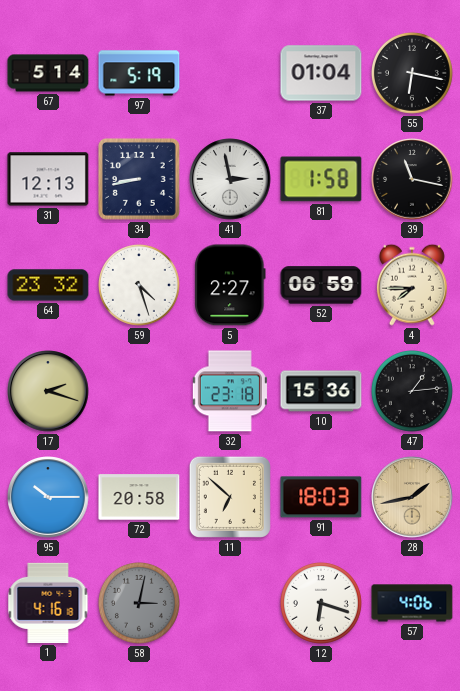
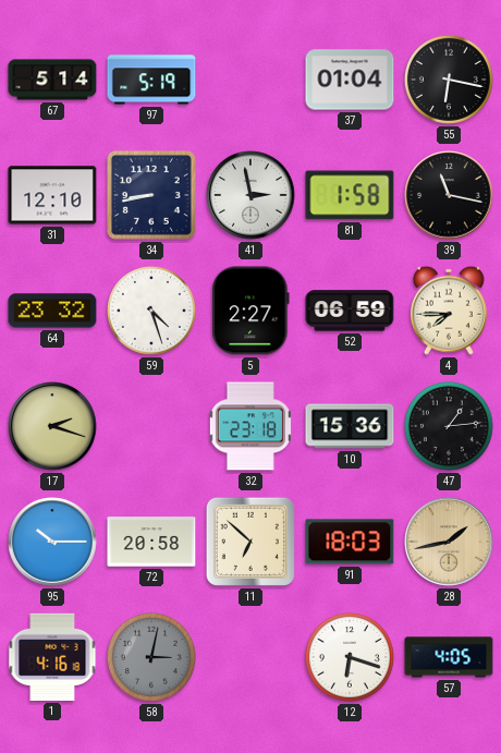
31: 12:13 -> 12:10
57: 4:06 -> 4:05
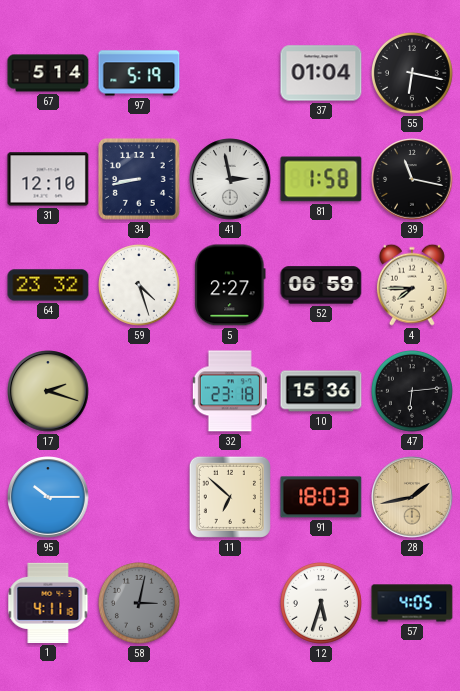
47: 1:14 -> 6:14
72: 20:58 -> none
1: 4:16 -> 4:11
12: 6:18 -> 5:33
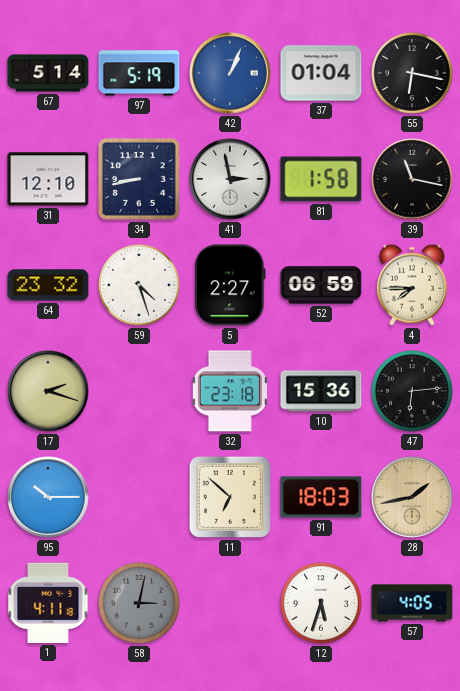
42: none -> 1:04
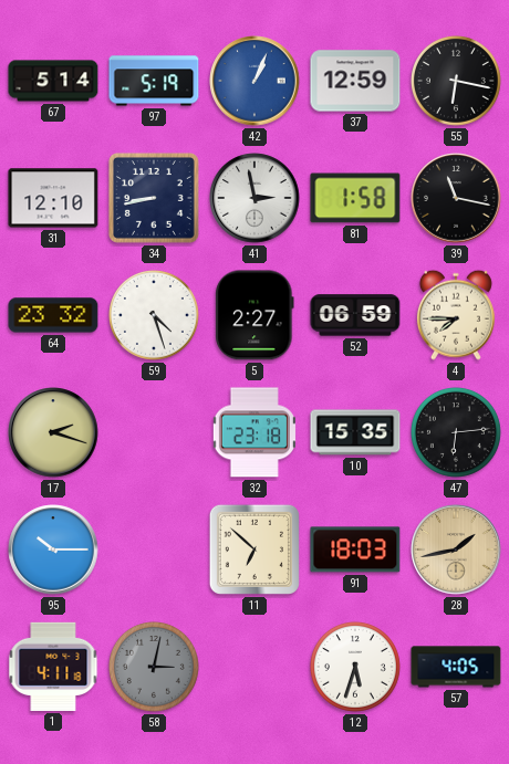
37: 01:04 -> 12:59
10: 15:36 -> 15:35
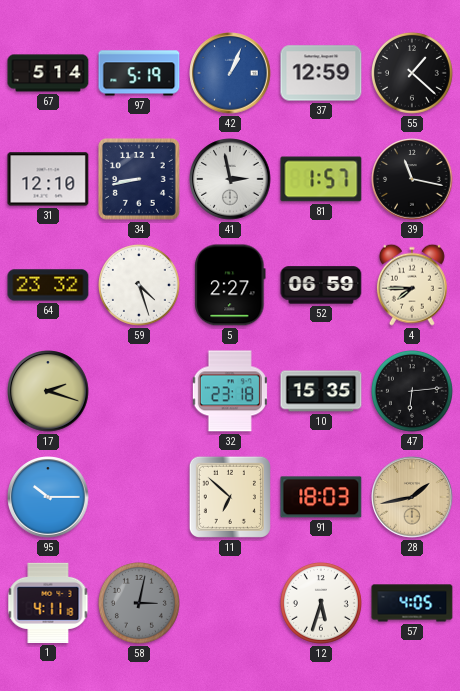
55: 6:17 -> 1:22
81: 1:58 -> 1:57
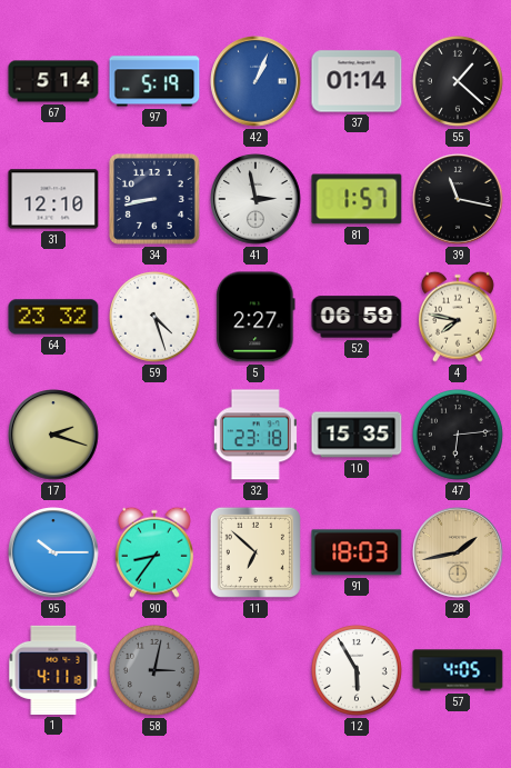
37: 12:59 -> 01:14
4: 7:45 -> 7:47
90: none -> 8:36
12: 5:33 -> 5:55
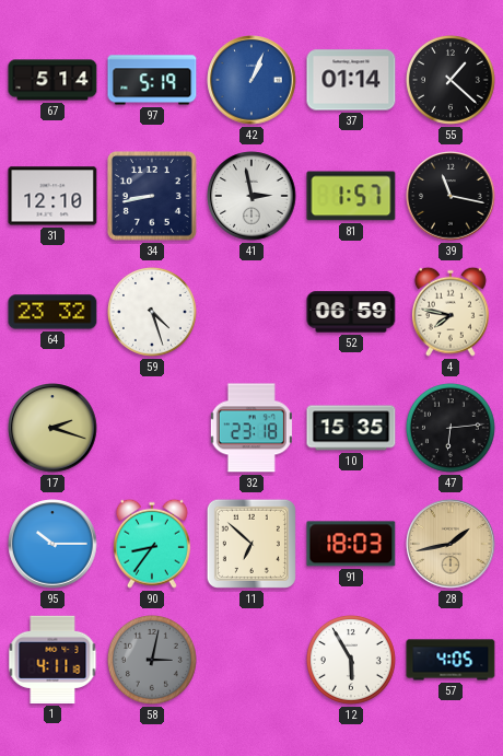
5: 2:27 -> none
